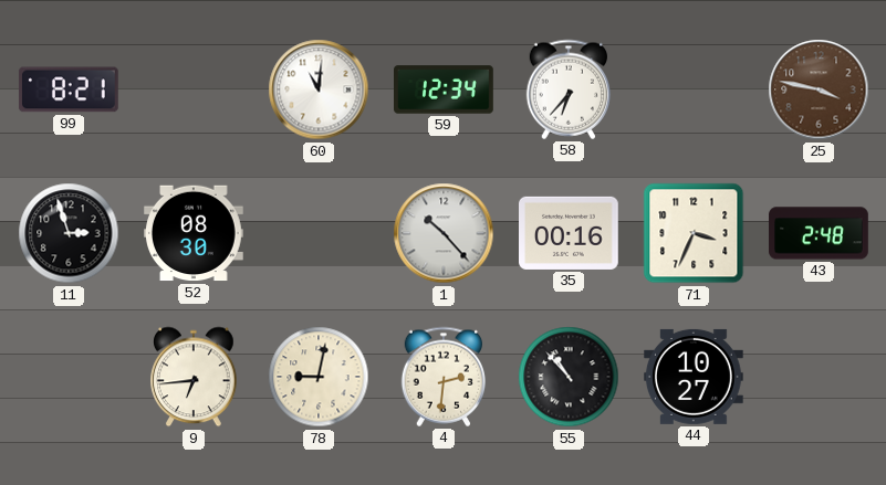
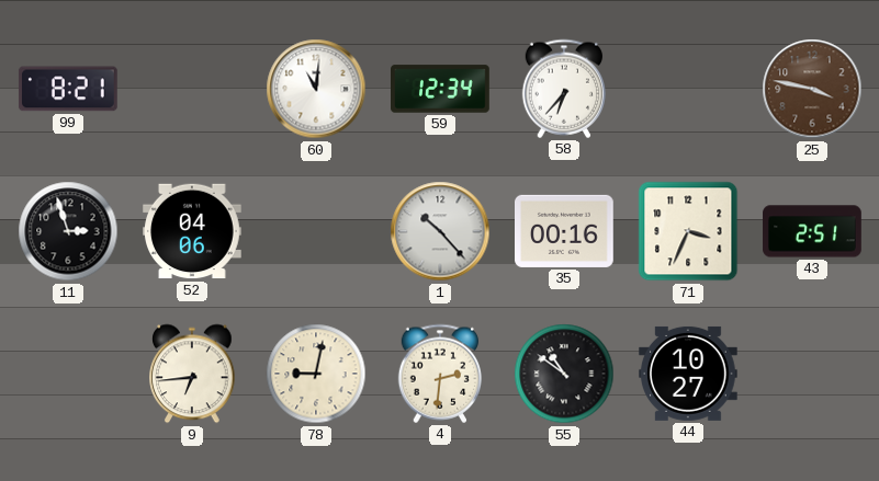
52: 08:30 -> 04:06
43: 2:48 -> 2:51
55: 10:53 -> 10:51
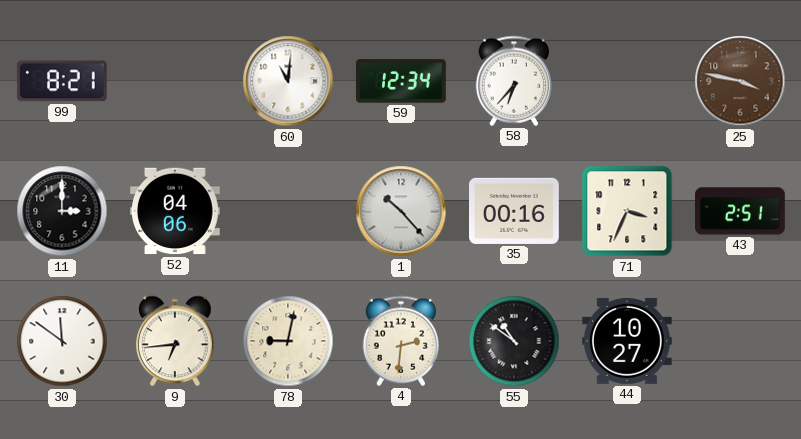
11: 2:57 -> 3:00
30: none -> 11:51
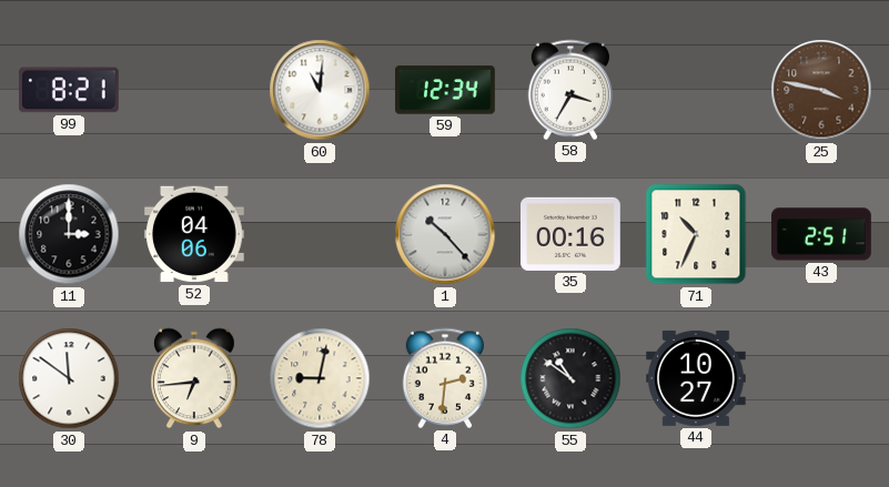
58: 6:37 -> 3:35
71: 3:34 -> 10:34
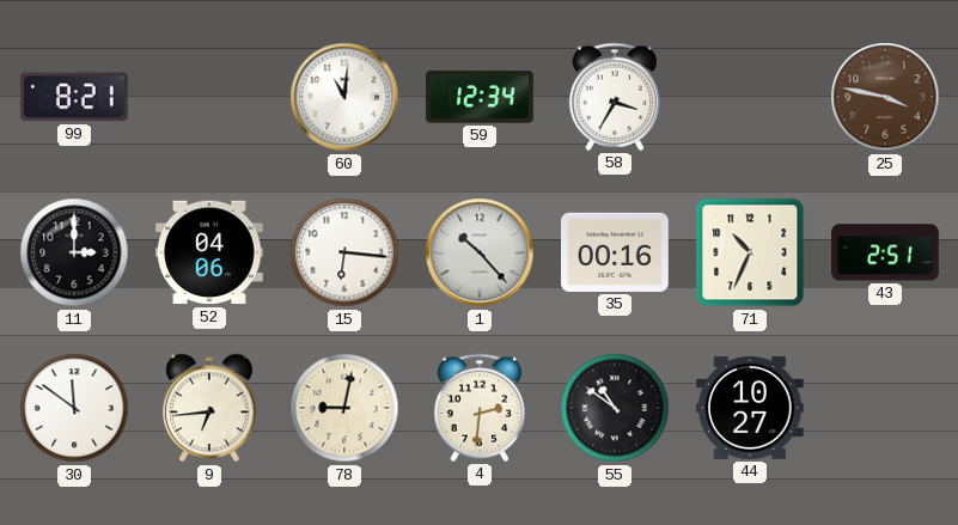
15: none -> 6:16
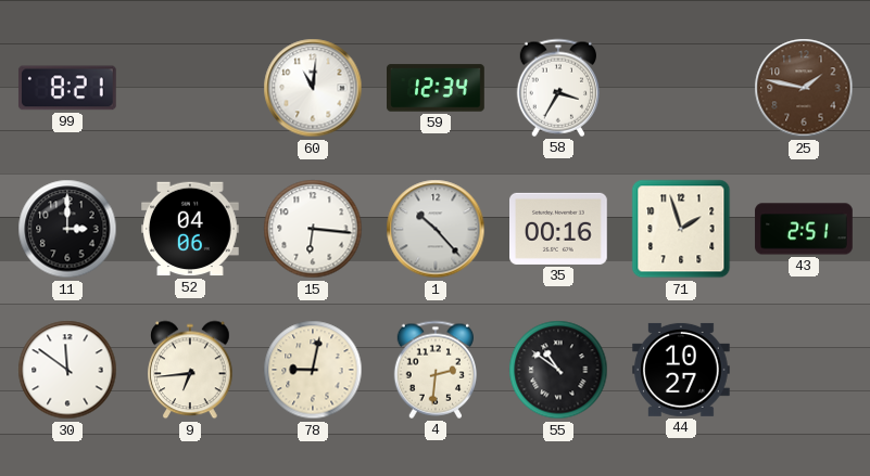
25: 3:47 -> 1:47
71: 10:34 -> 1:57
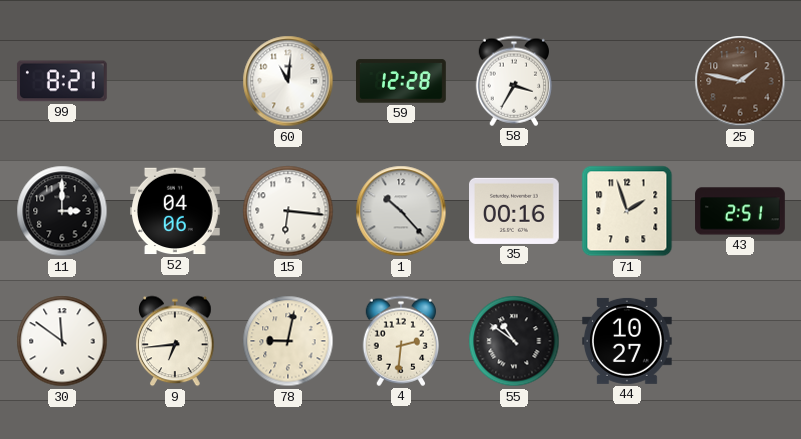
59: 12:34 -> 12:28
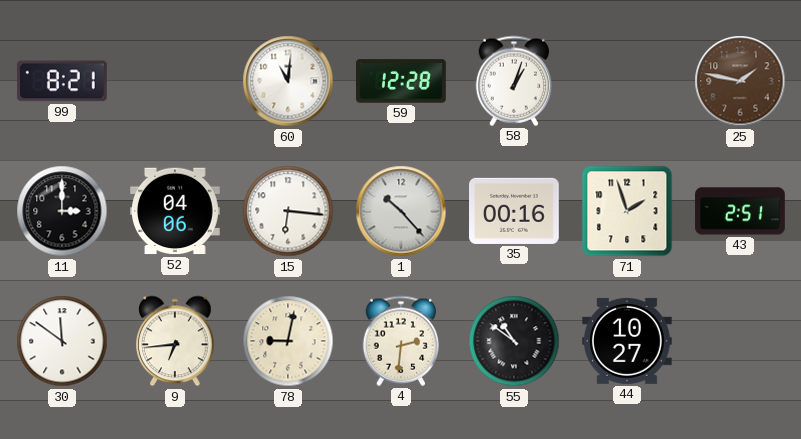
58: 3:35 -> 1:03
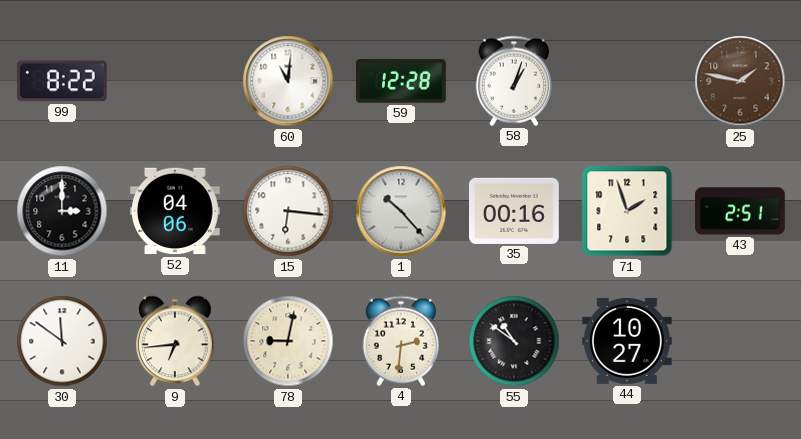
99: 8:21 -> 8:22
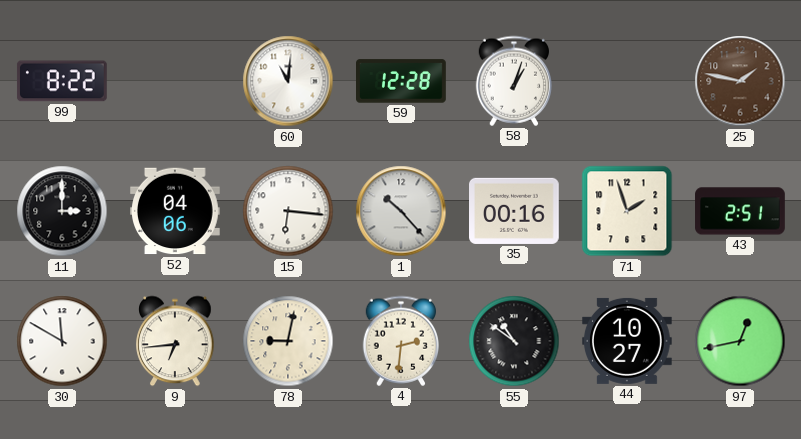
30: 11:51 -> 11:50
97: none -> 12:43
